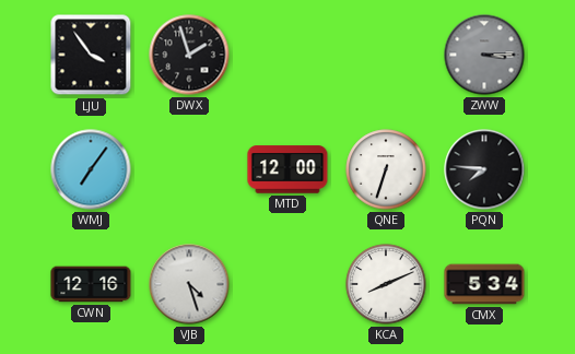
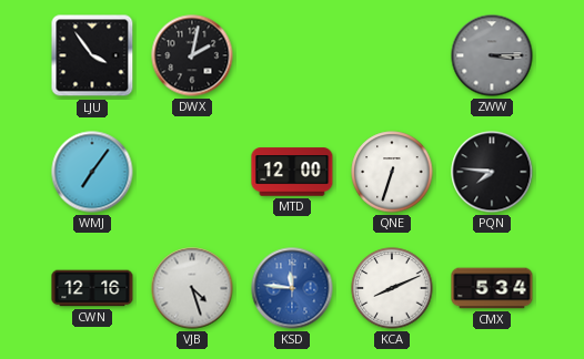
DWX: 1:57 -> 2:02
KSD: none -> 11:46
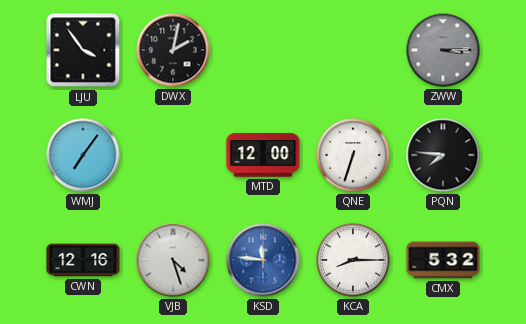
KCA: 8:11 -> 8:15
CMX: 5:34 -> 5:32
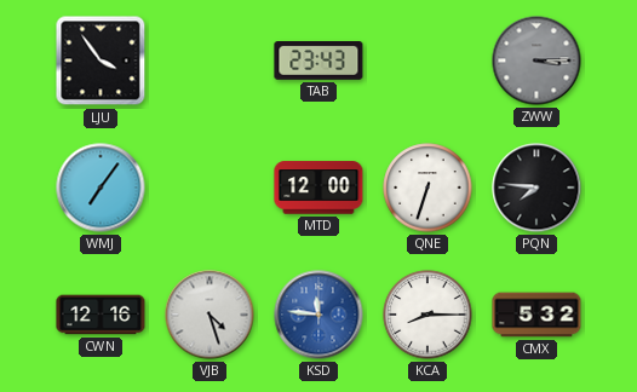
DWX: 2:02 -> none
TAB: none -> 23:43
